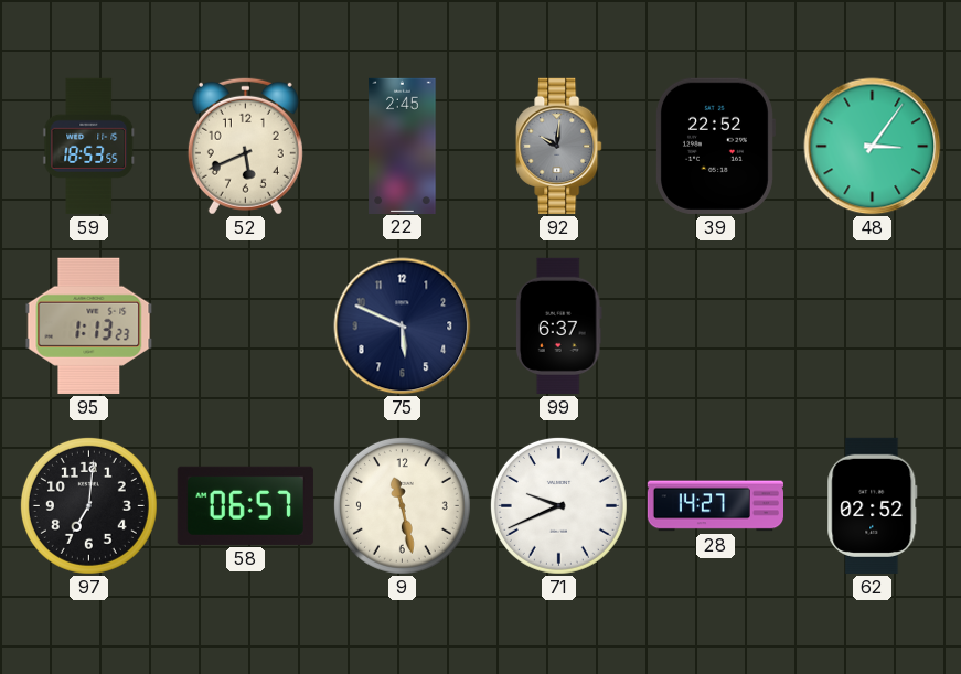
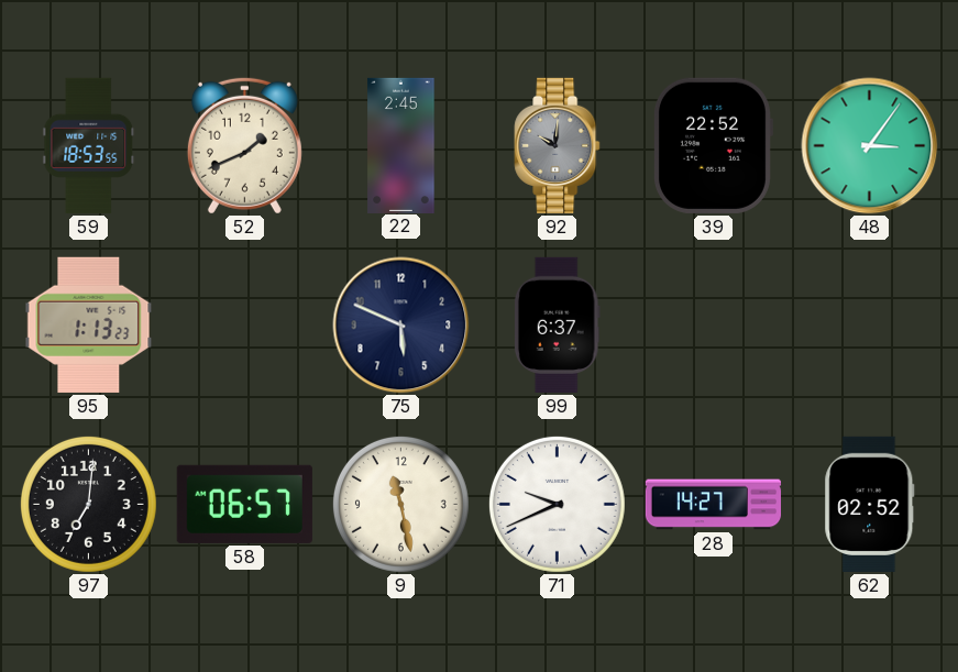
52: 5:41 -> 1:41
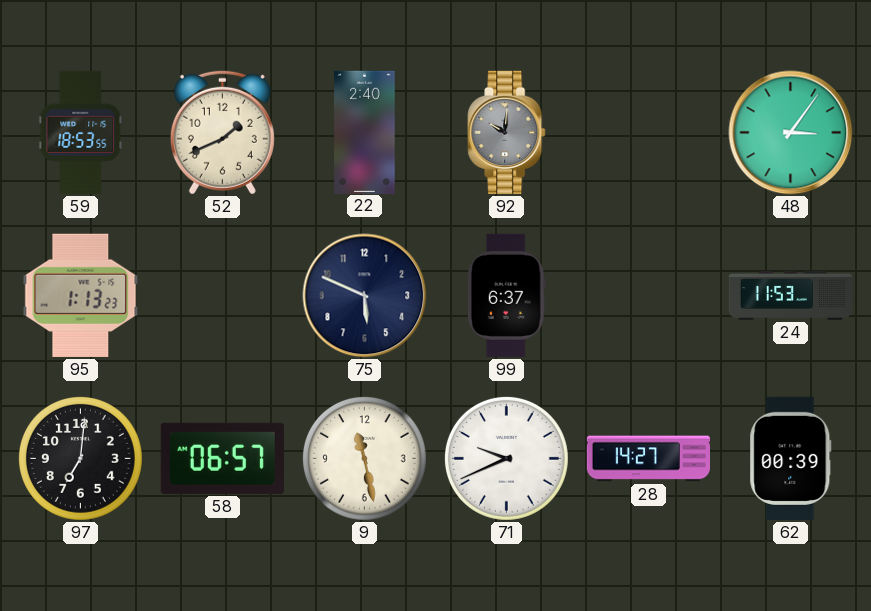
22: 2:45 -> 2:40
39: 22:52 -> none
24: none -> 11:53
62: 02:52 -> 00:39
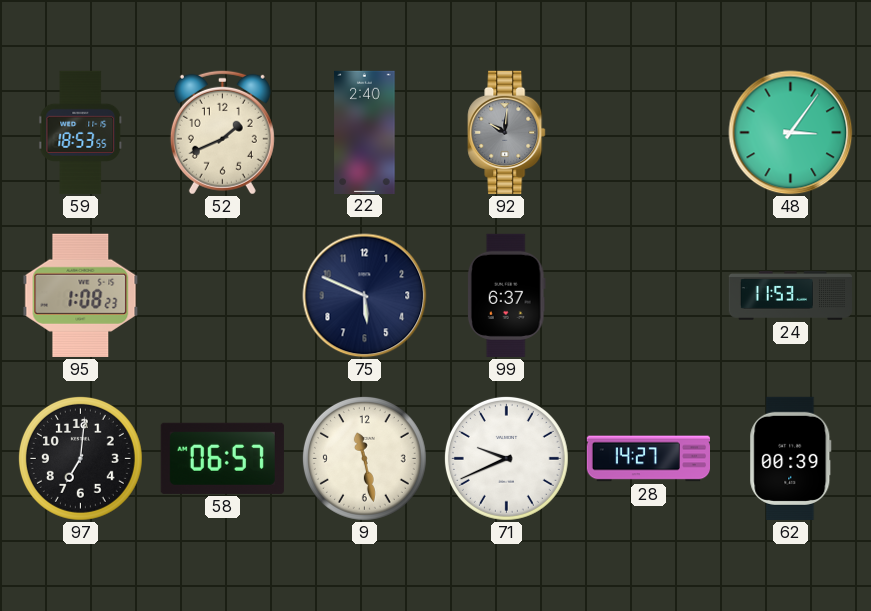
95: 1:13 -> 1:08
